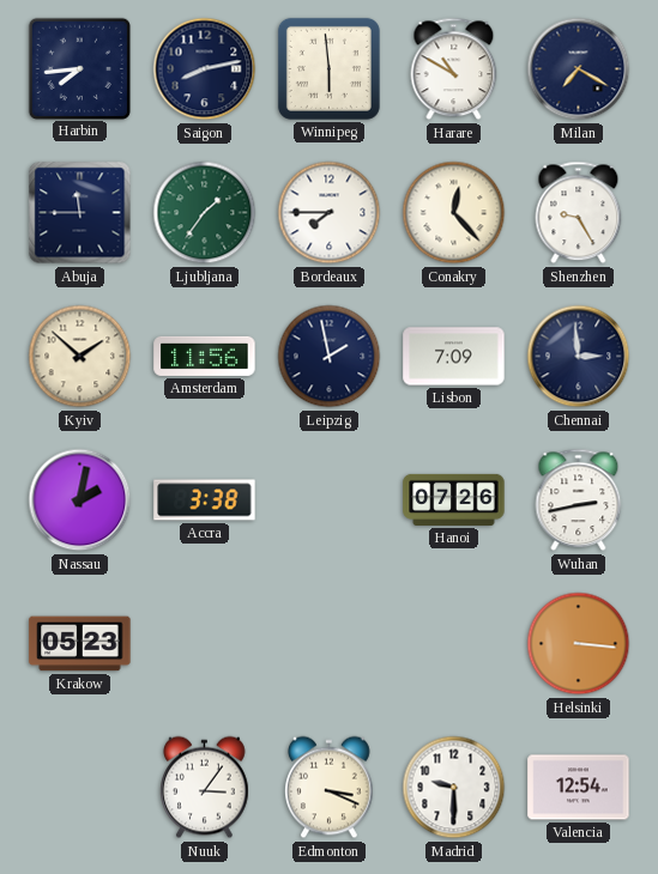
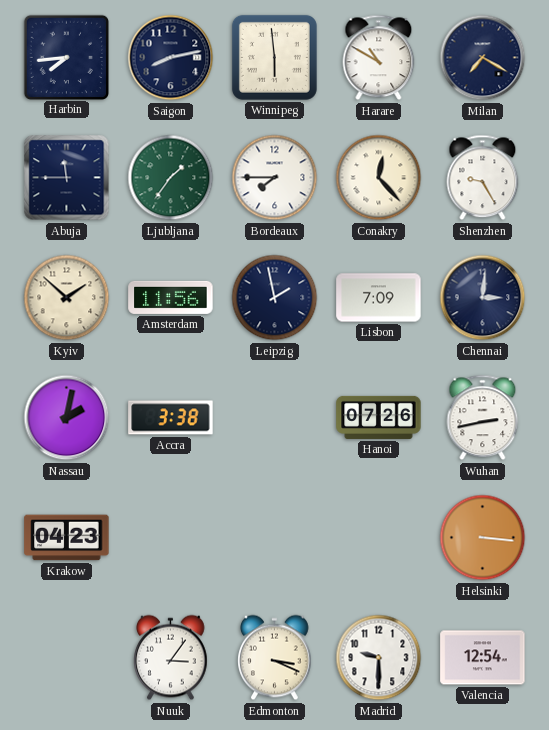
Chennai: 2:59 -> 3:01
Krakow: 05:23 -> 04:23
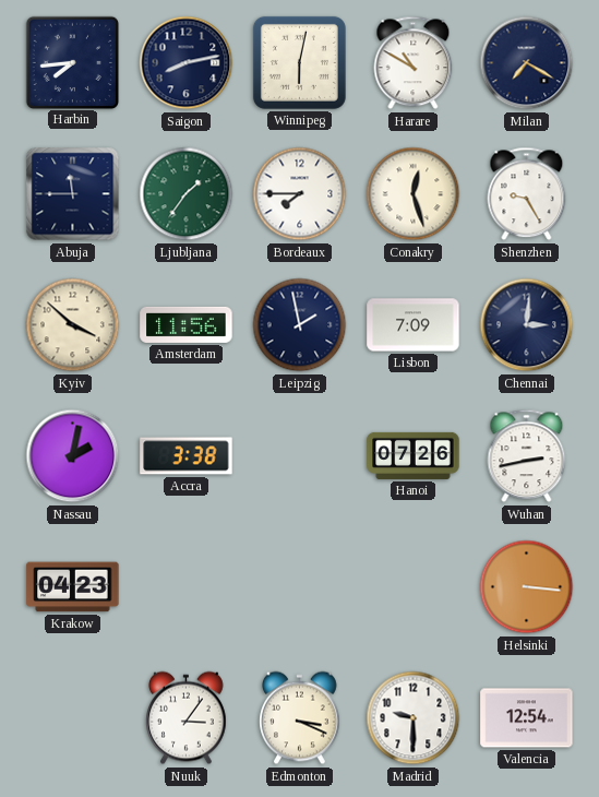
Winnipeg: 5:59 -> 6:02
Conakry: 12:23 -> 12:27
Kyiv: 1:52 -> 3:52
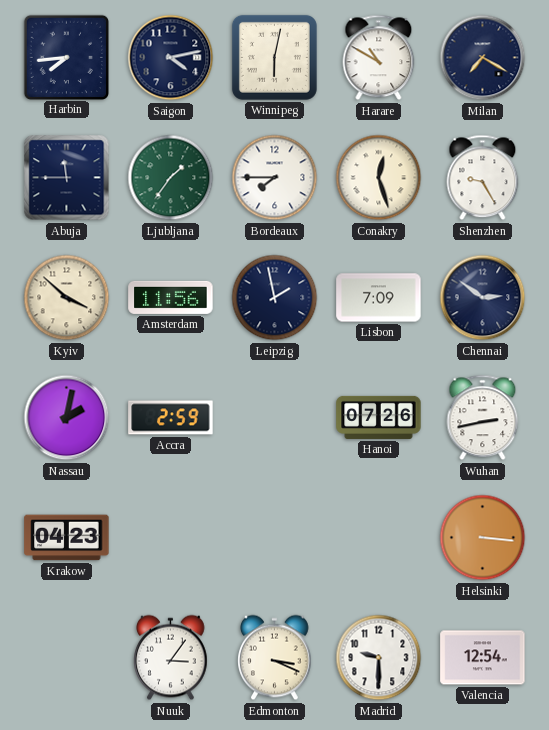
Saigon: 8:13 -> 4:13
Chennai: 3:01 -> 2:51
Accra: 3:38 -> 2:59
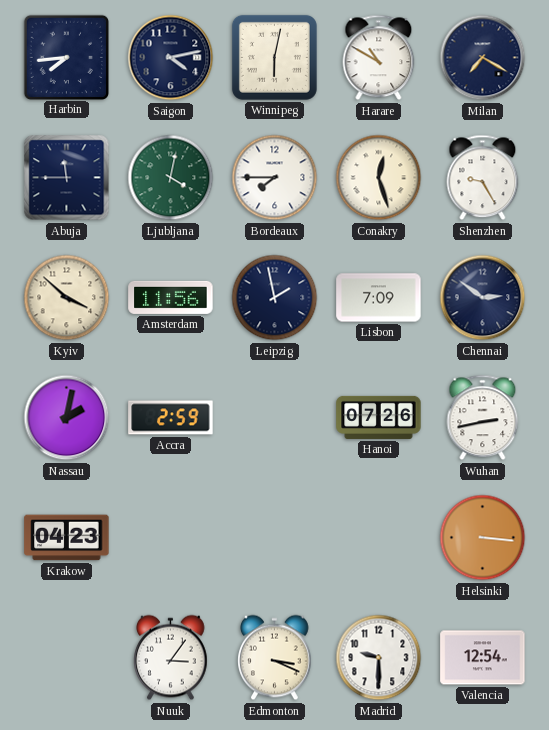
Ljubljana: 1:36 -> 4:02
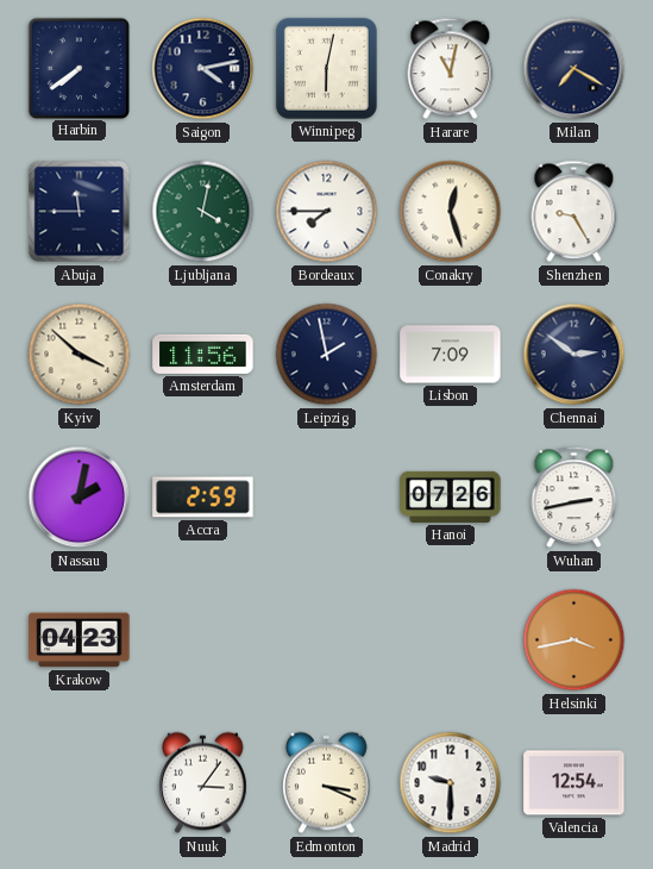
Harbin: 7:44 -> 7:39
Harare: 10:50 -> 11:02
Helsinki: 3:16 -> 3:43
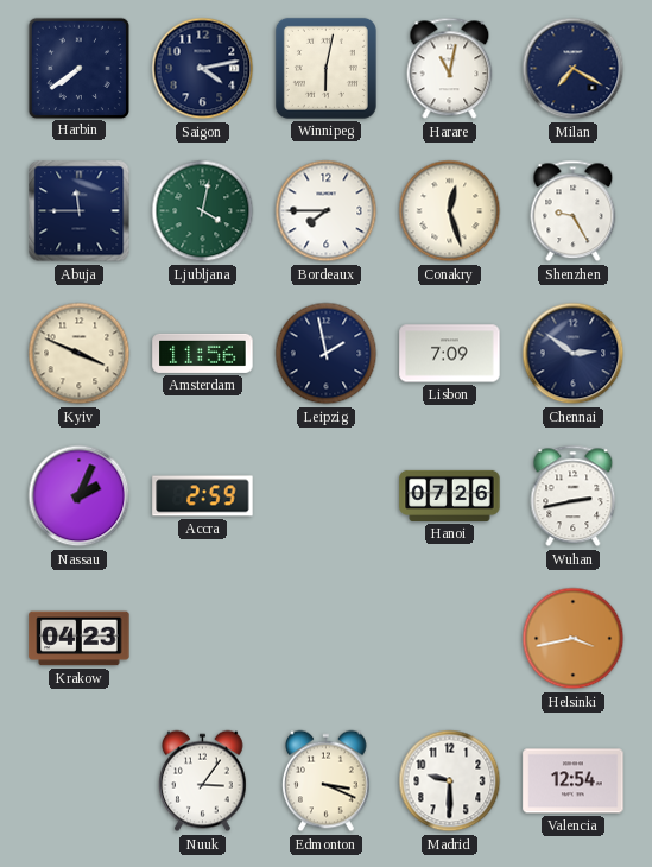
Kyiv: 3:52 -> 3:49
Nassau: 2:02 -> 2:04
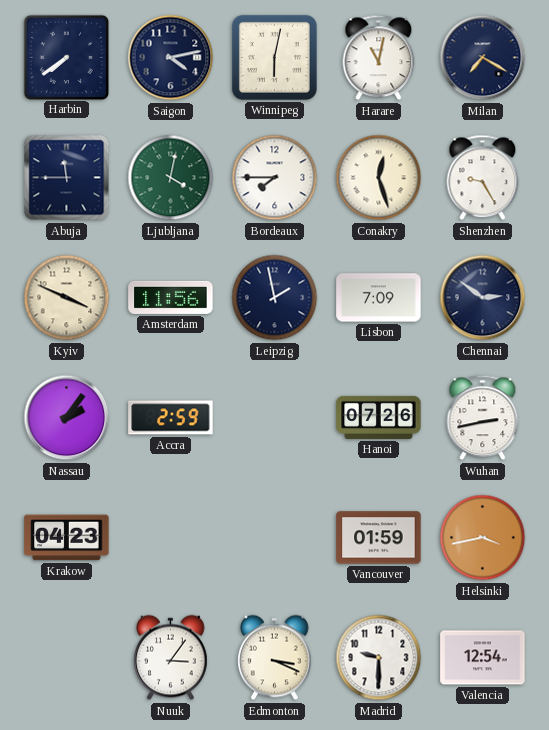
Nassau: 2:04 -> 2:06
Vancouver: none -> 01:59
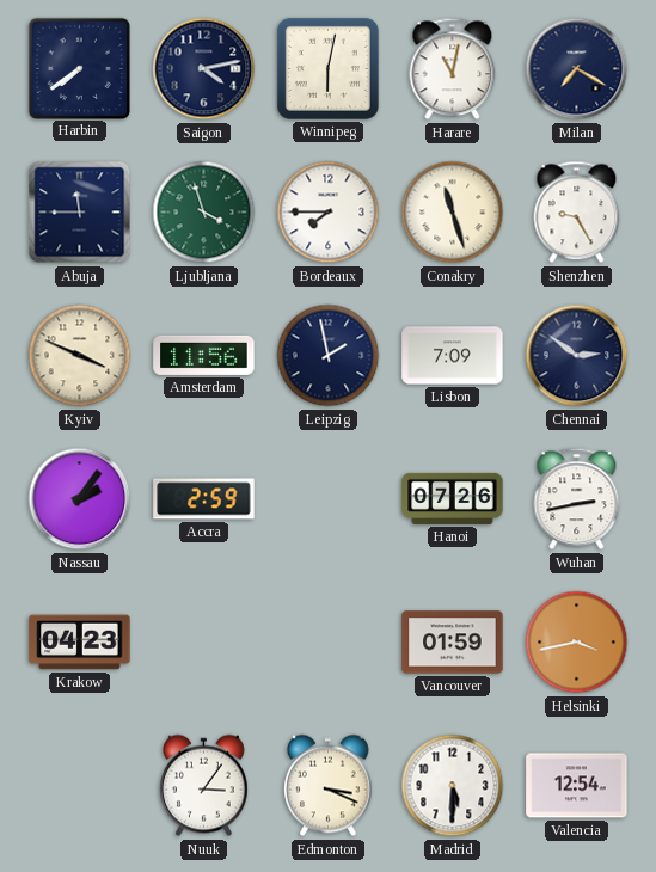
Ljubljana: 4:02 -> 3:57
Conakry: 12:27 -> 11:27
Madrid: 9:30 -> 5:30
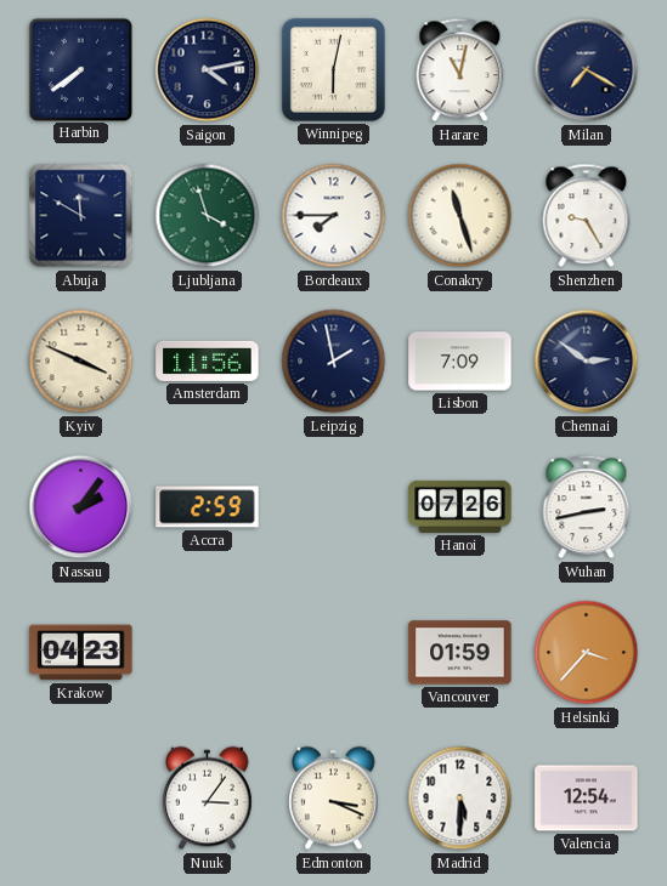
Abuja: 11:45 -> 11:50
Helsinki: 3:43 -> 3:37
